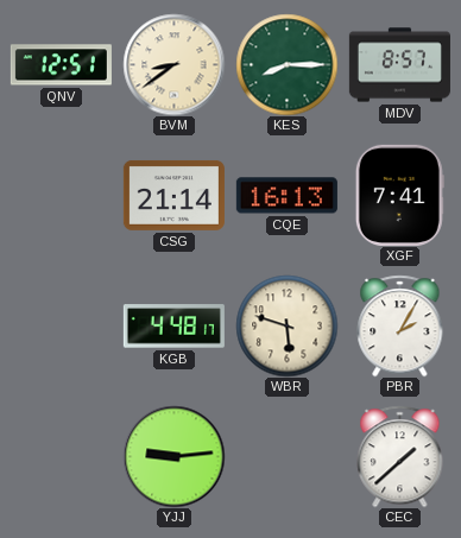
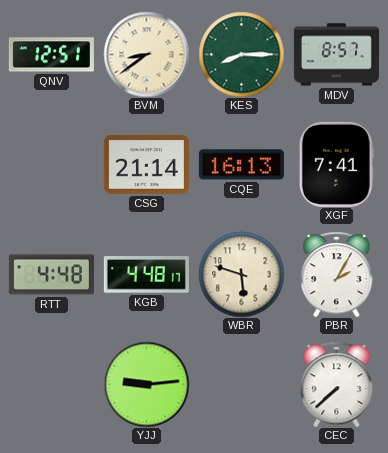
RTT: none -> 4:48
CEC: 1:38 -> 7:38
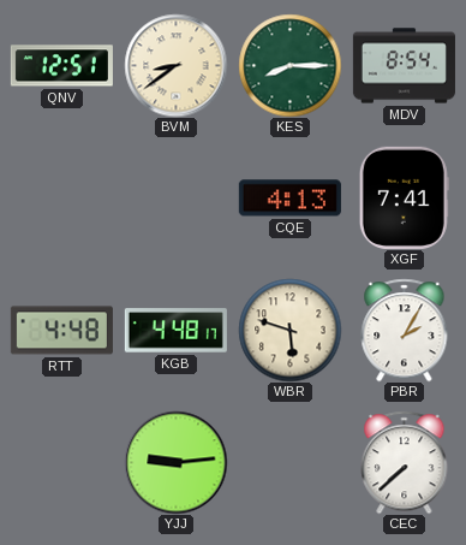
MDV: 8:57 -> 8:54
CSG: 21:14 -> none
CQE: 16:13 -> 4:13
